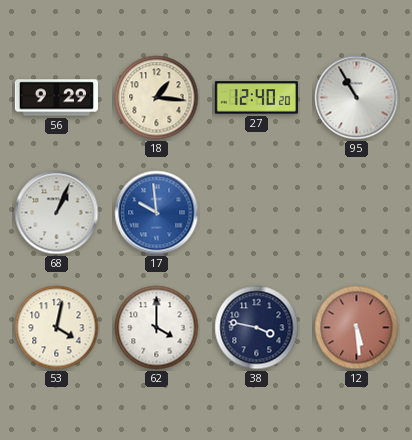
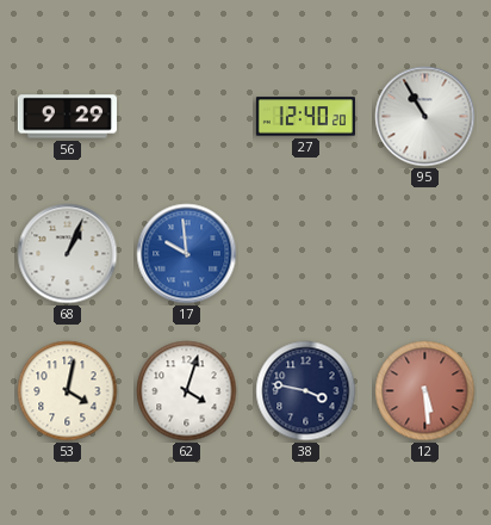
18: 1:16 -> none
62: 4:00 -> 4:03
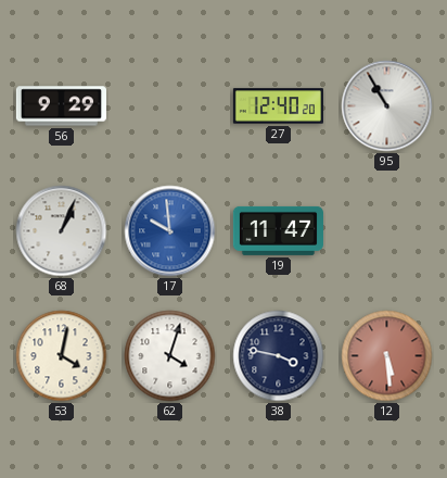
19: none -> 11:47
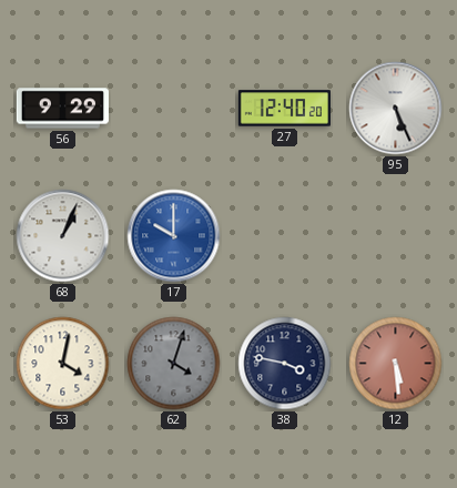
95: 10:55 -> 5:26
17: 9:59 -> 10:00
19: 11:47 -> none
62 dial: white -> grey
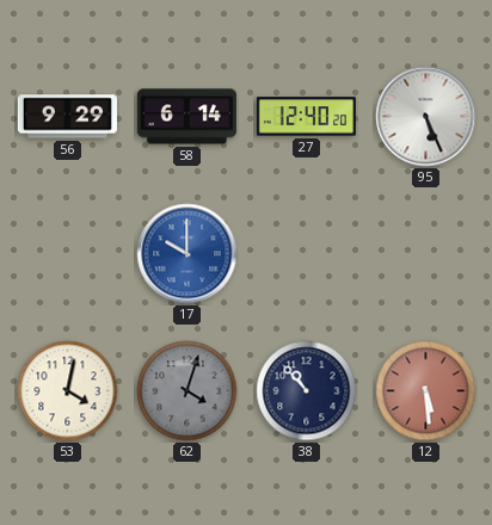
58: none -> 6:14
68: 1:04 -> none
38: 3:47 -> 10:53
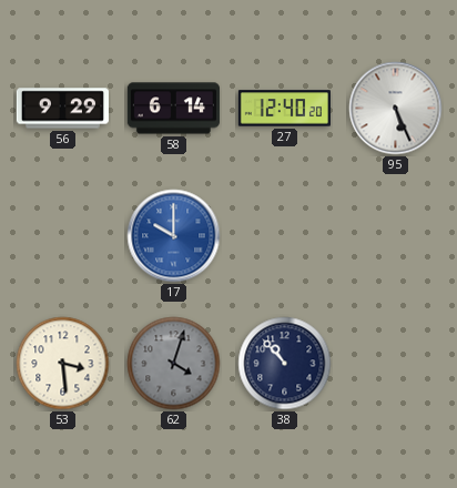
53: 4:02 -> 3:29
12: 5:29 -> none
